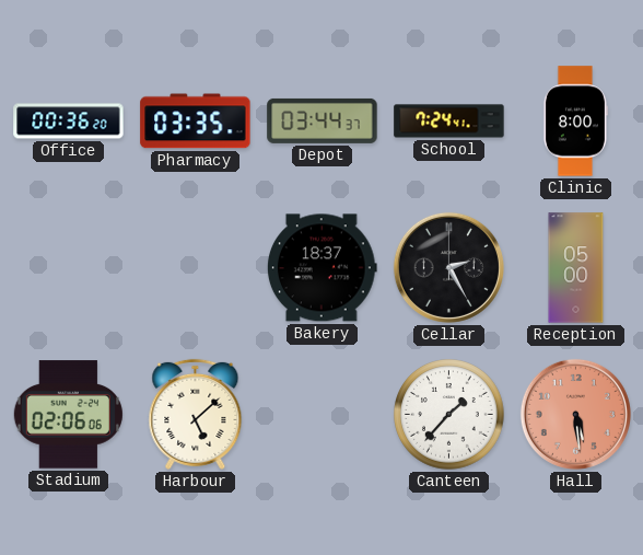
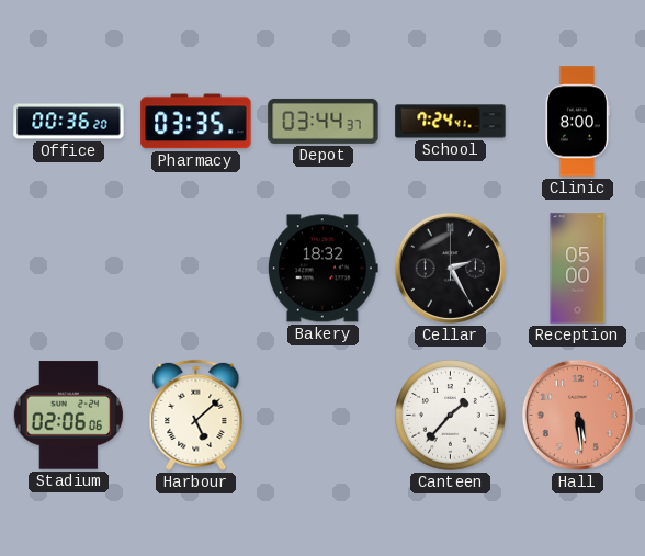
Bakery: 18:37 -> 18:32
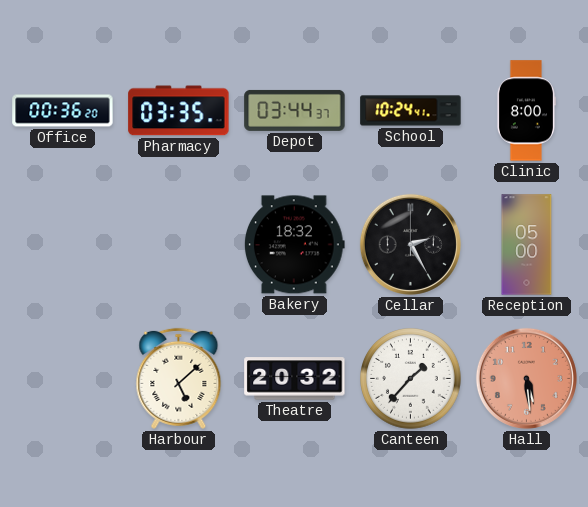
School: 7:24 -> 10:24
Stadium: 02:06 -> none
Theatre: none -> 20:32
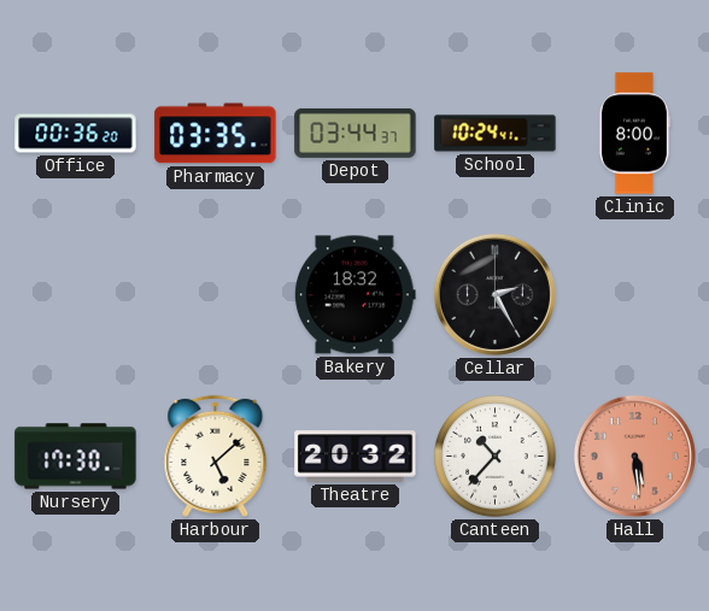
Reception: 05:00 -> none
Nursery: none -> 17:30
Canteen: 1:37 -> 10:37
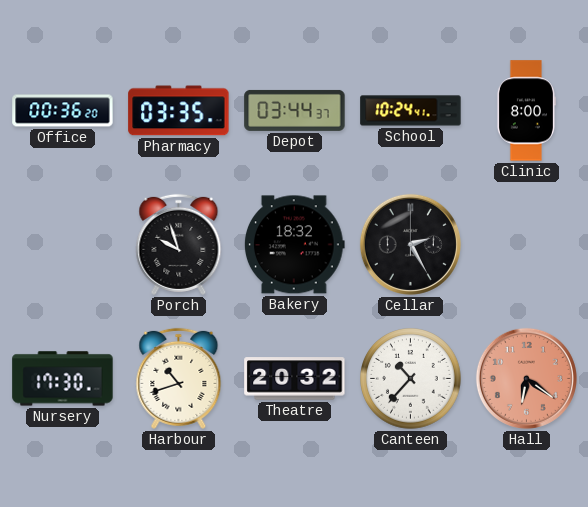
Porch: none -> 9:57
Harbour: 5:08 -> 10:42
Hall: 5:29 -> 6:21
